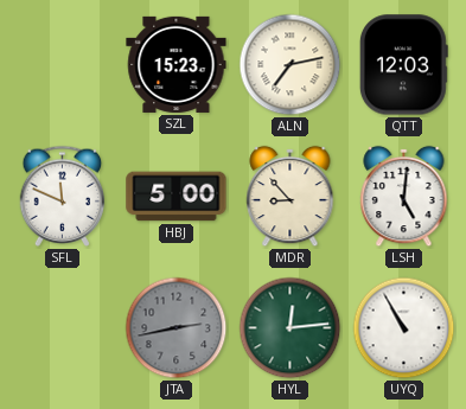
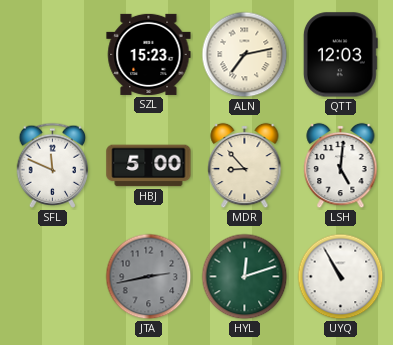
HYL: 12:14 -> 12:12
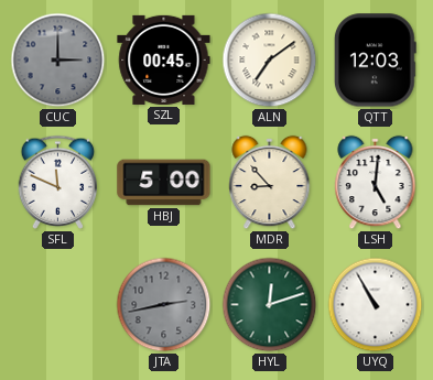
CUC: none -> 3:00
SZL: 15:23 -> 00:45
ALN: 7:13 -> 7:09
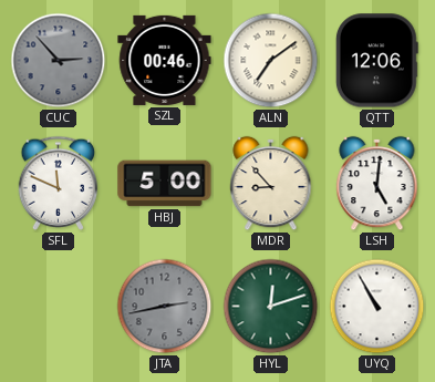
CUC: 3:00 -> 2:53
SZL: 00:45 -> 00:46
QTT: 12:03 -> 12:06
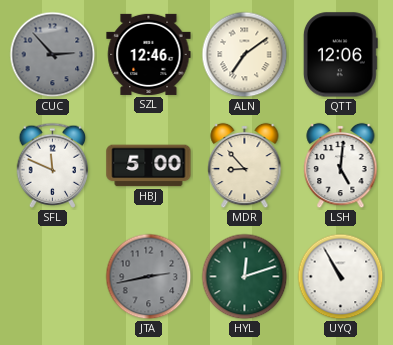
SZL: 00:46 -> 12:46
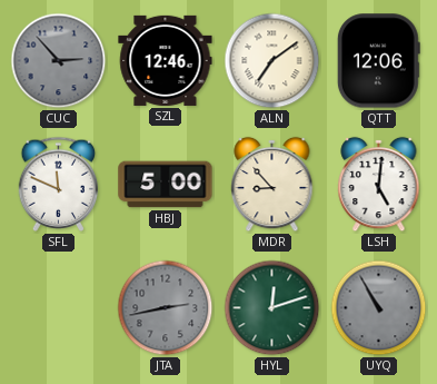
UYQ dial: white -> grey
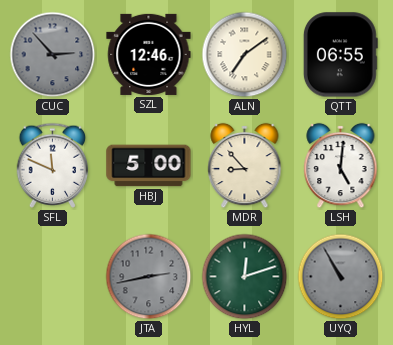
QTT: 12:06 -> 06:55
